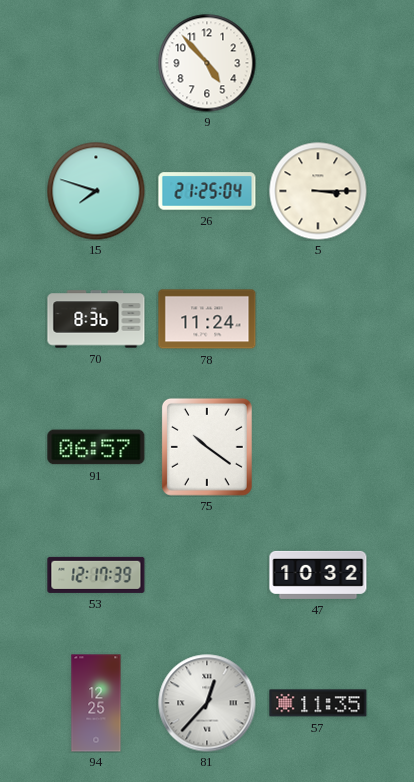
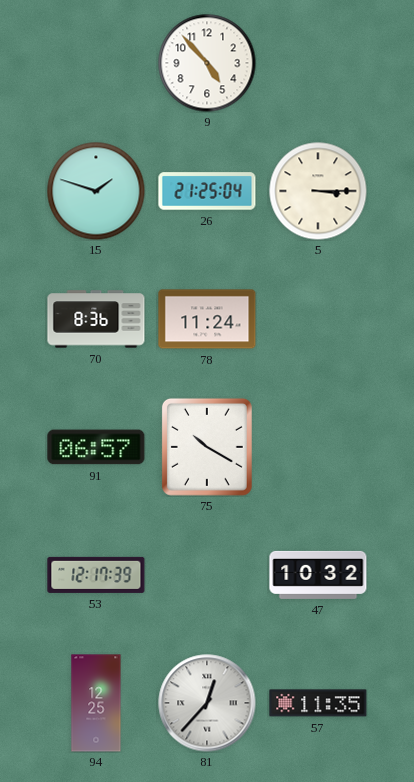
15: 7:48 -> 1:48
75: 10:21 -> 10:20
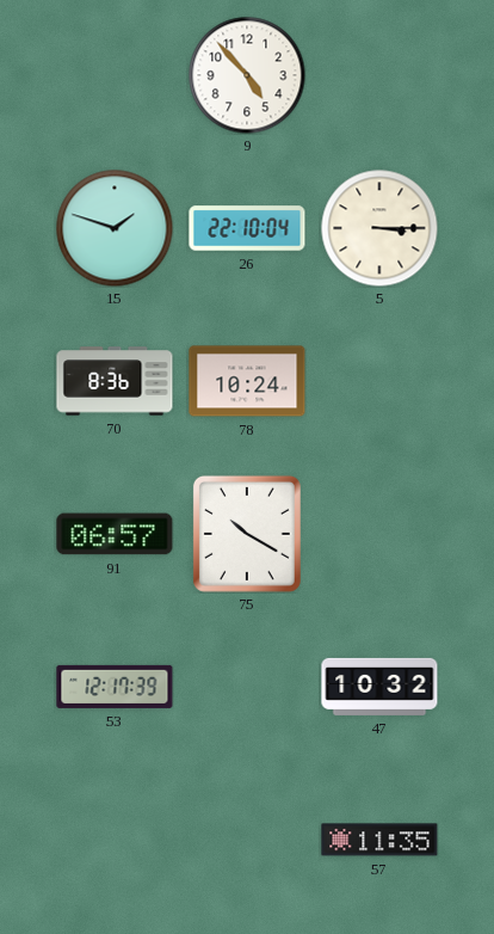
26: 21:25 -> 22:10
78: 11:24 -> 10:24
94: 12:25 -> none
81: 12:37 -> none
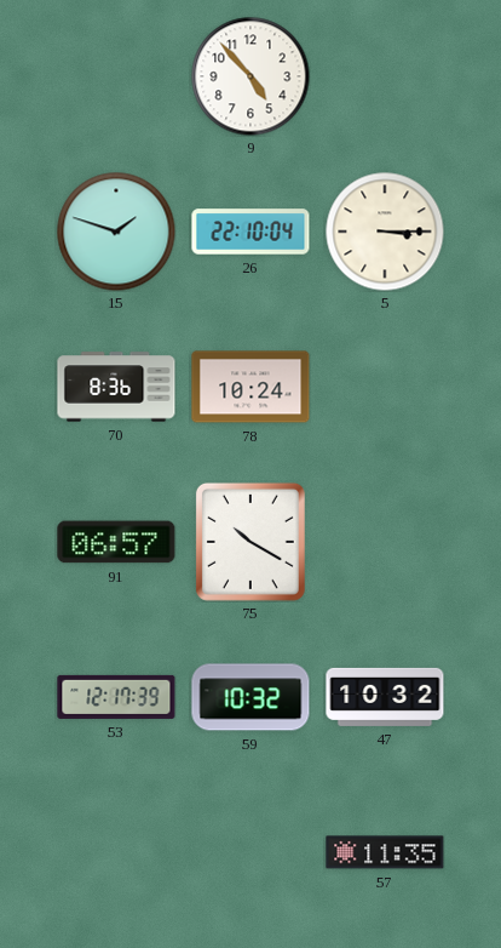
59: none -> 10:32
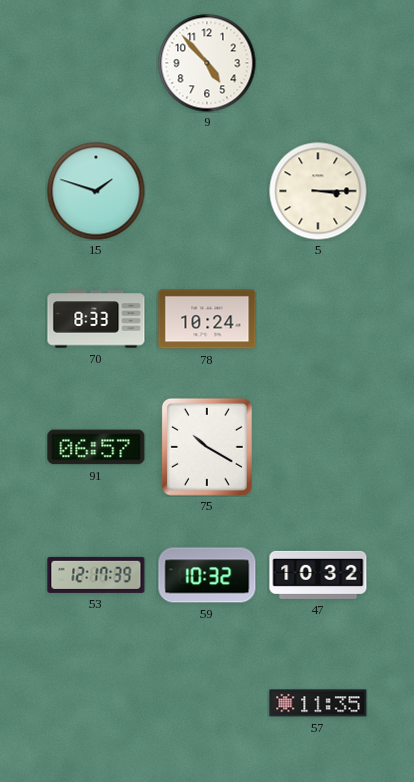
26: 22:10 -> none
70: 8:36 -> 8:33
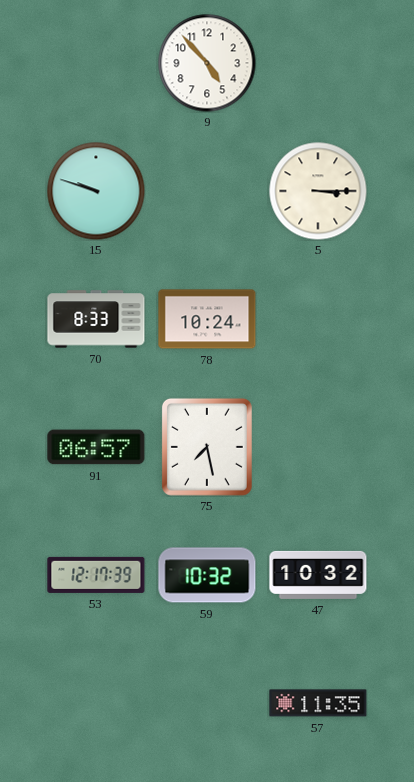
15: 1:48 -> 9:48
75: 10:20 -> 7:28
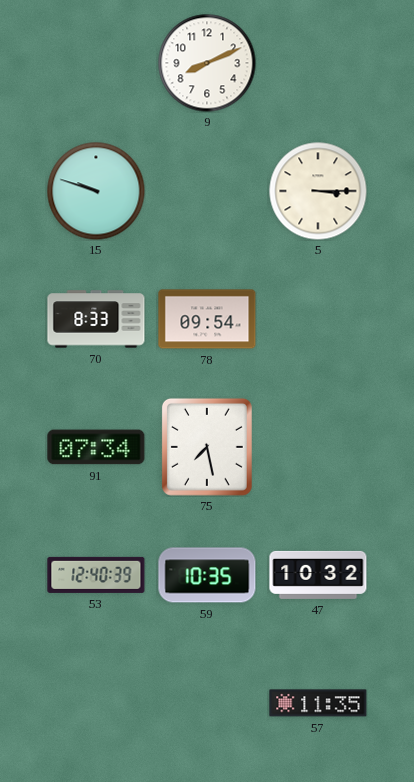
9: 4:53 -> 8:11
78: 10:24 -> 09:54
91: 06:57 -> 07:34
53: 12:17 -> 12:40
59: 10:32 -> 10:35
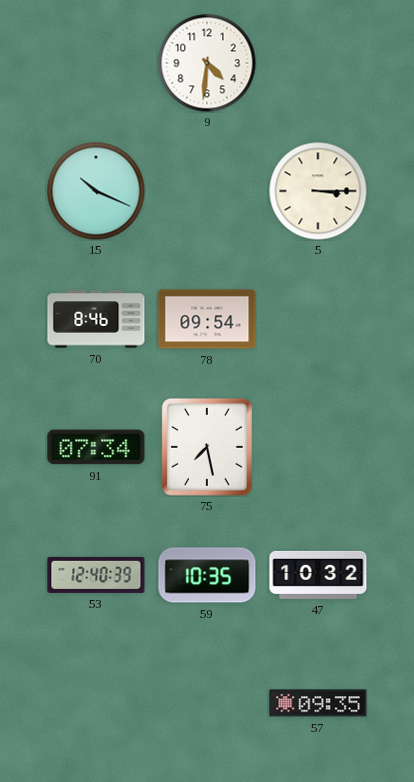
9: 8:11 -> 4:31
15: 9:48 -> 10:19
70: 8:33 -> 8:46
57: 11:35 -> 09:35
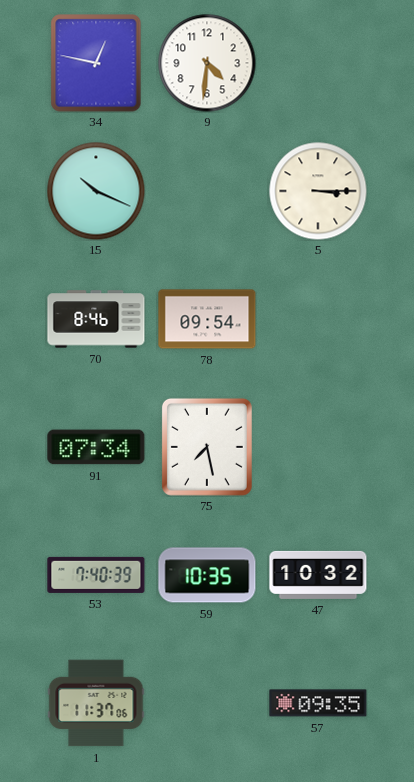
34: none -> 12:47
53: 12:40 -> 7:40
1: none -> 11:37
